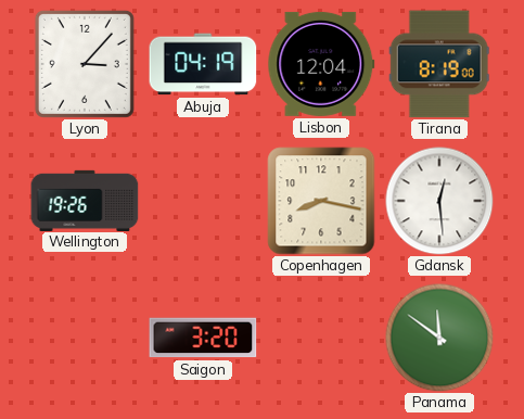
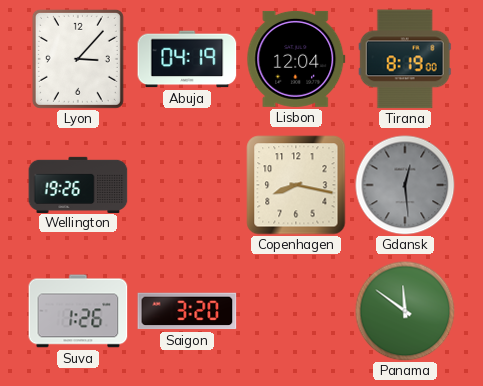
Gdansk dial: white -> grey
Suva: none -> 1:26
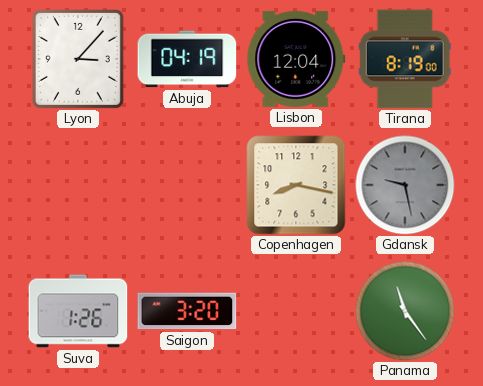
Wellington: 19:26 -> none
Gdansk: 12:29 -> 9:28
Panama: 11:51 -> 11:24
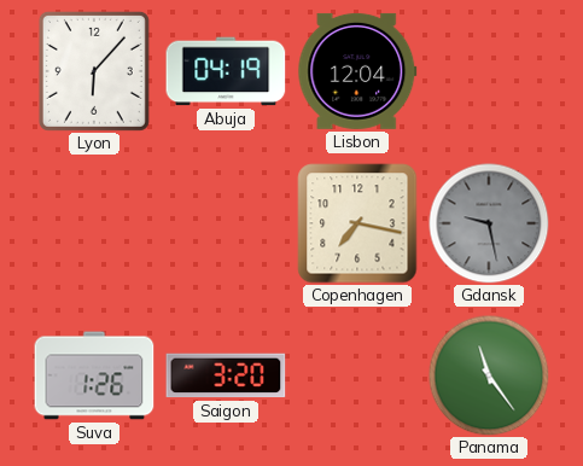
Lyon: 3:07 -> 6:07
Tirana: 8:19 -> none
Copenhagen: 8:17 -> 7:17
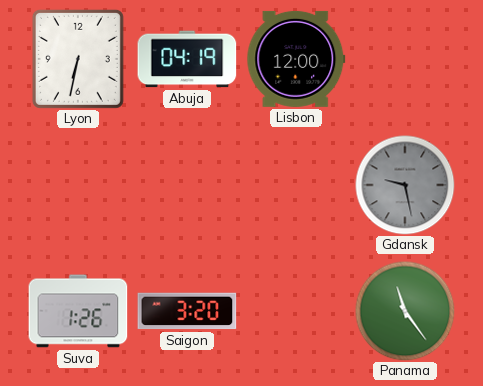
Lyon: 6:07 -> 6:32
Lisbon: 12:04 -> 12:00
Copenhagen: 7:17 -> none
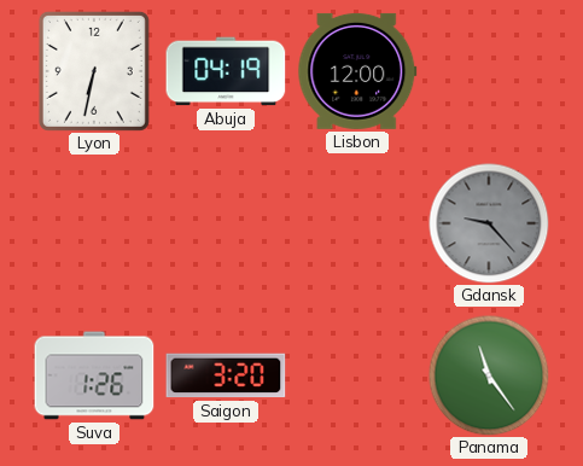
Gdansk: 9:28 -> 9:23
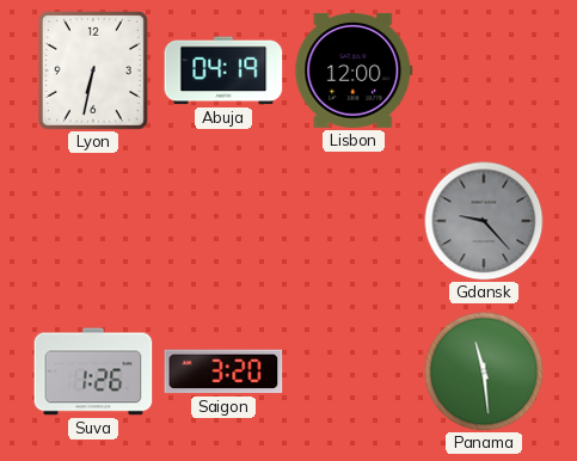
Panama: 11:24 -> 11:29
